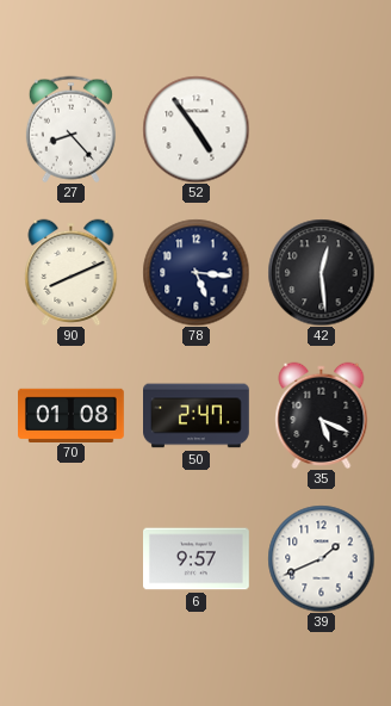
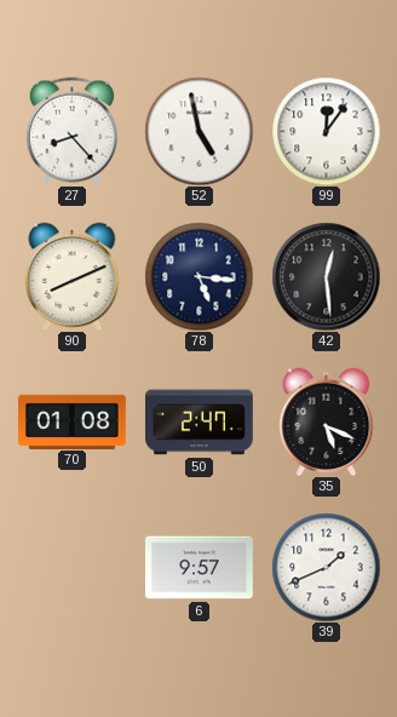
52: 4:54 -> 4:58
99: none -> 12:06
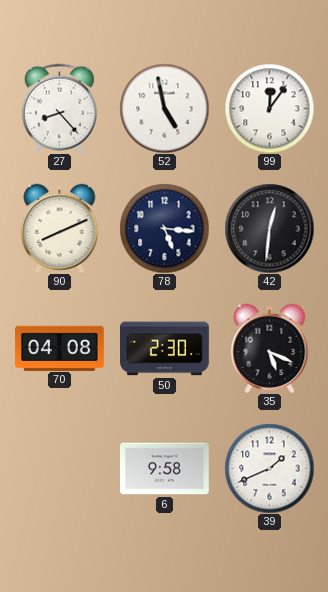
42: 12:29 -> 12:31
70: 01:08 -> 04:08
50: 2:47 -> 2:30
6: 9:57 -> 9:58
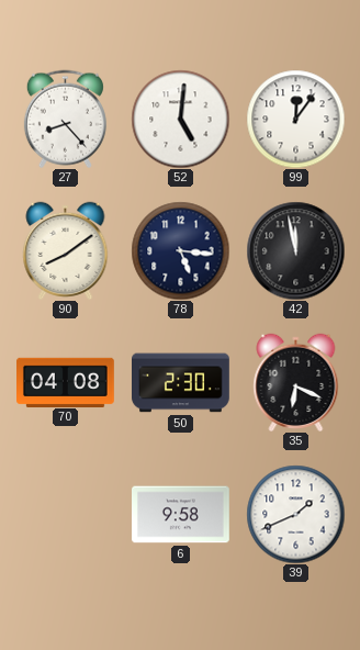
52: 4:58 -> 5:01
90: 8:11 -> 8:09
42: 12:31 -> 11:58
35: 5:19 -> 6:19
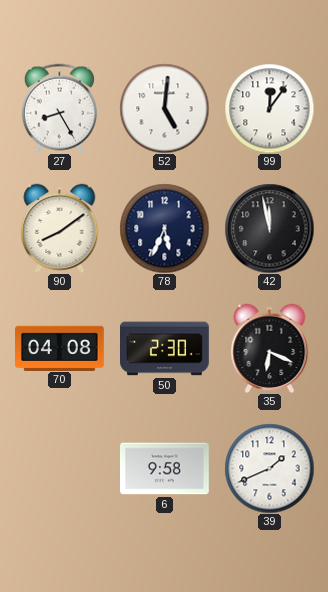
27: 8:23 -> 8:25
78: 5:16 -> 5:34
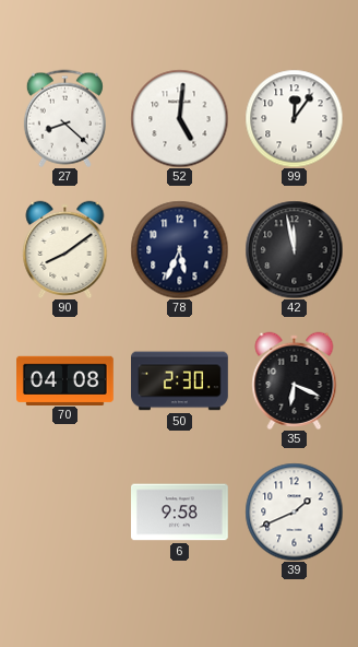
27: 8:25 -> 8:22
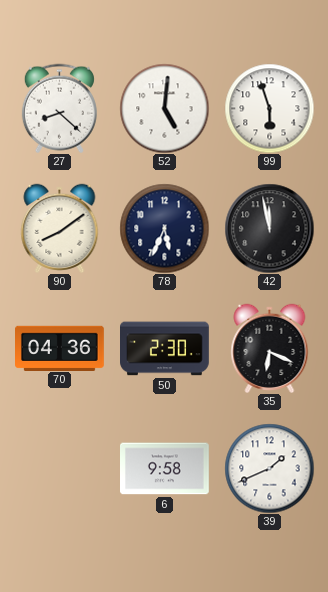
99: 12:06 -> 5:57
70: 04:08 -> 04:36
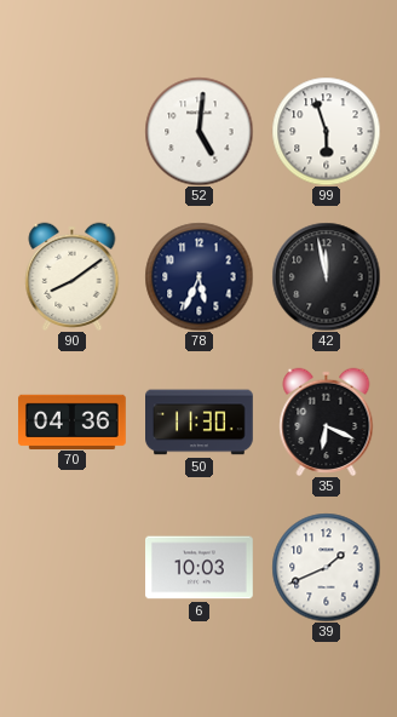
27: 8:22 -> none
50: 2:30 -> 11:30
6: 9:58 -> 10:03
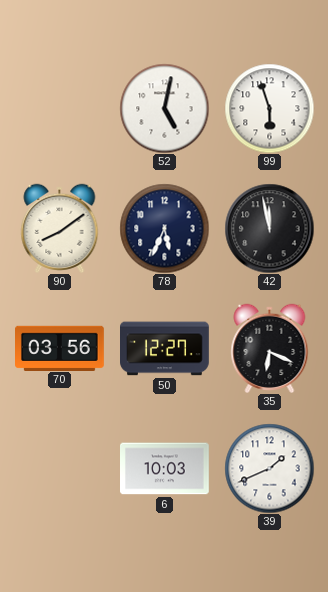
52: 5:01 -> 5:02
70: 04:36 -> 03:56
50: 11:30 -> 12:27
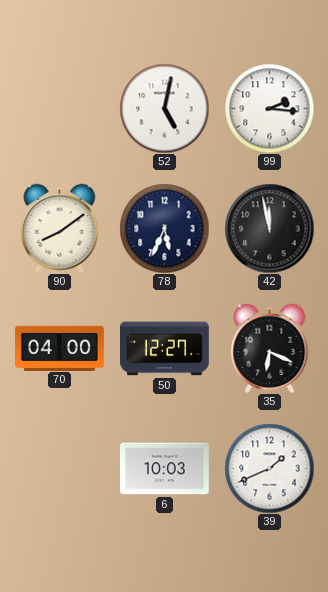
99: 5:57 -> 2:16
70: 03:56 -> 04:00
